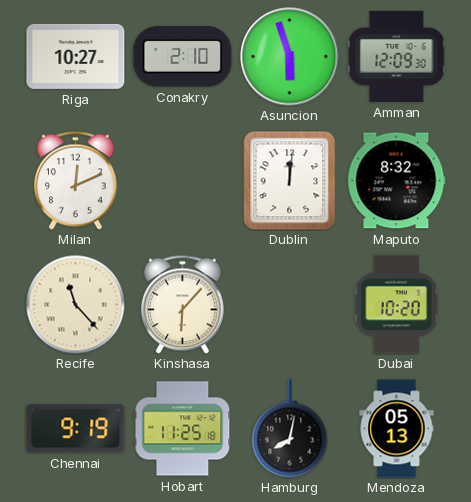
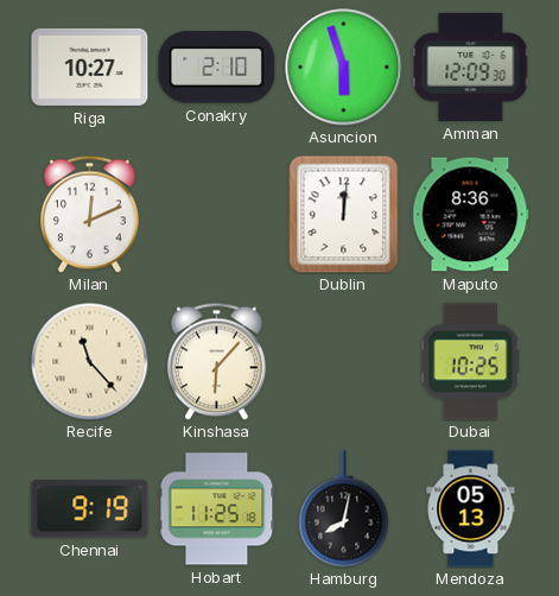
Maputo: 8:32 -> 8:36
Dubai: 10:20 -> 10:25
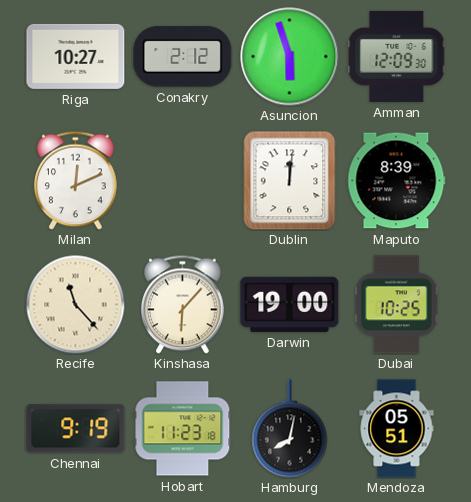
Conakry: 2:10 -> 2:12
Maputo: 8:36 -> 8:39
Darwin: none -> 19:00
Hobart: 11:25 -> 11:23
Mendoza: 05:13 -> 05:51
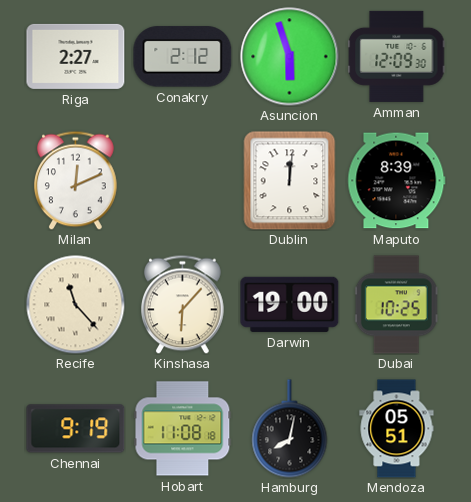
Riga: 10:27 -> 2:27
Hobart: 11:23 -> 11:08
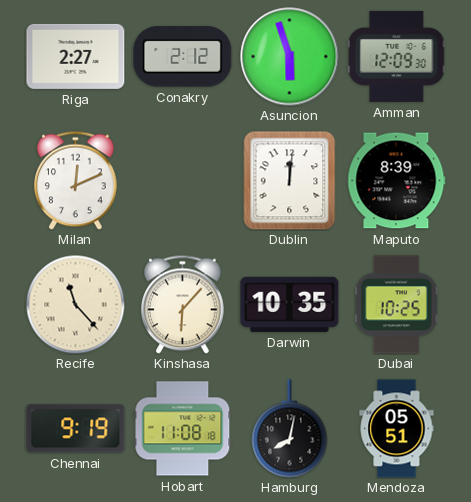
Darwin: 19:00 -> 10:35
